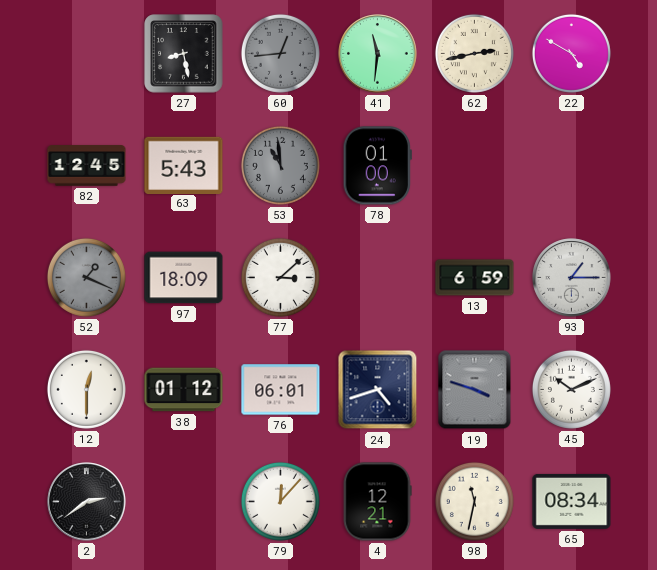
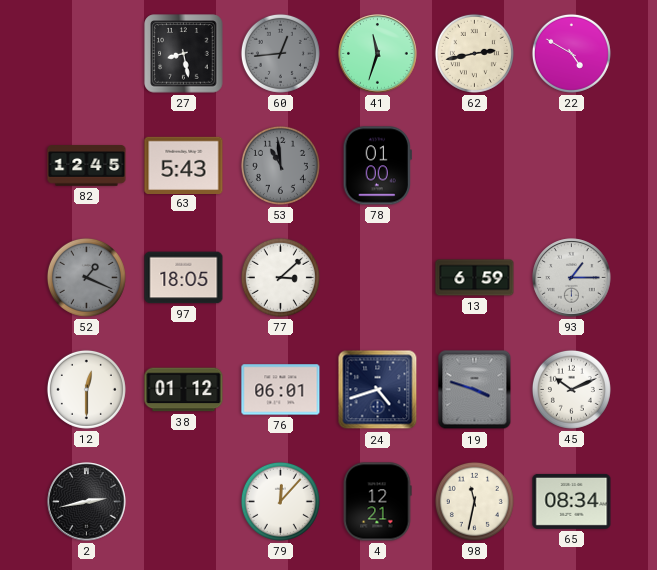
41: 11:31 -> 11:33
97: 18:09 -> 18:05
2: 2:39 -> 2:43
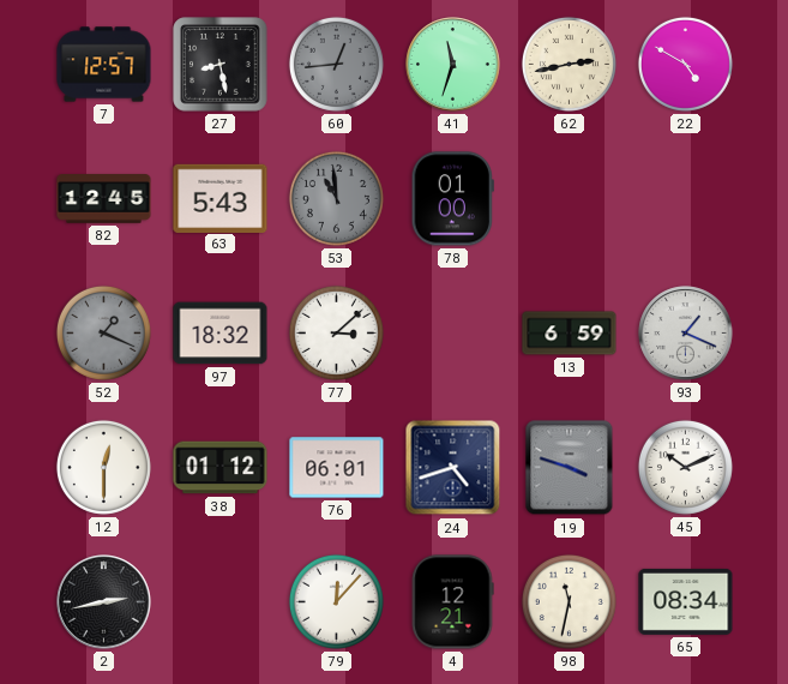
7: none -> 12:57
97: 18:05 -> 18:32
93: 1:15 -> 1:19
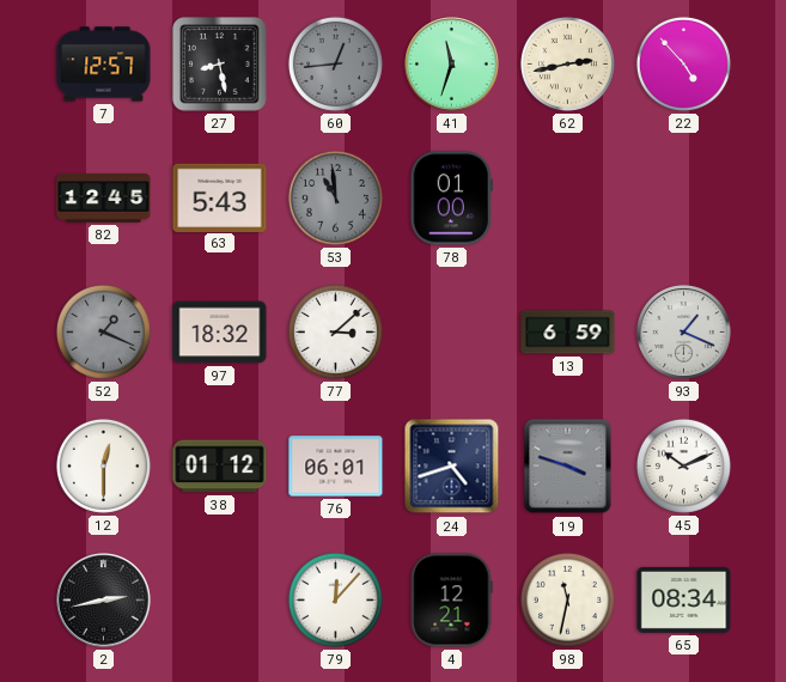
22: 4:50 -> 4:53
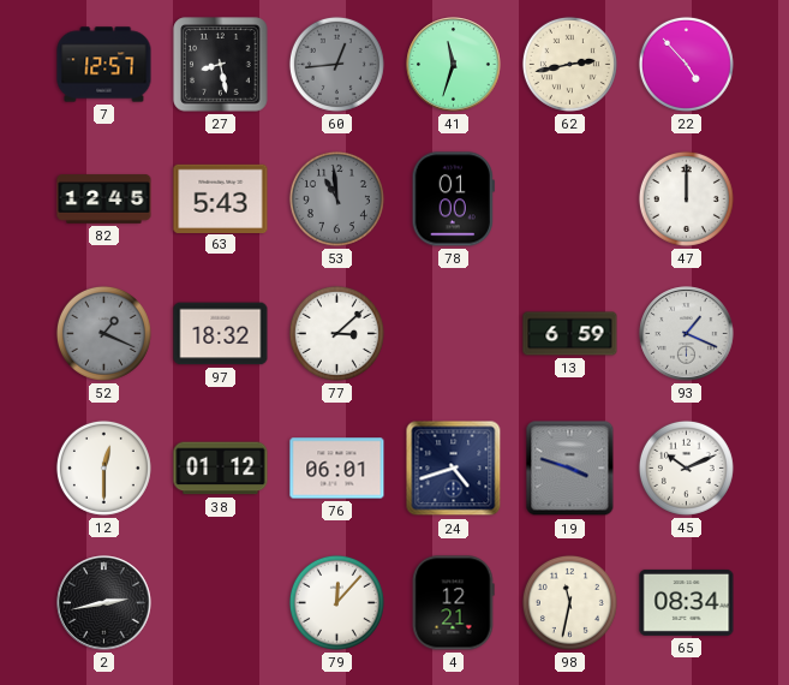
47: none -> 12:00
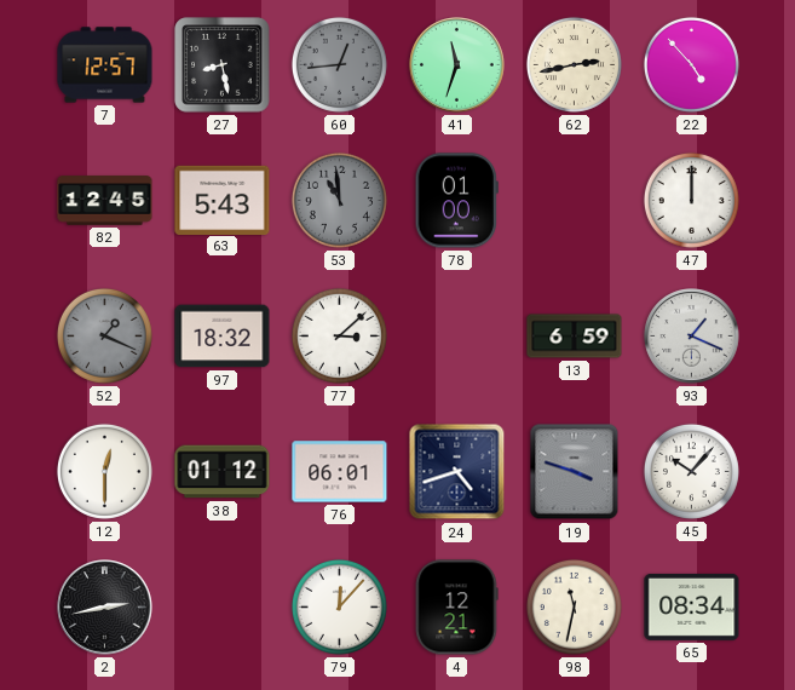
45: 10:11 -> 10:07
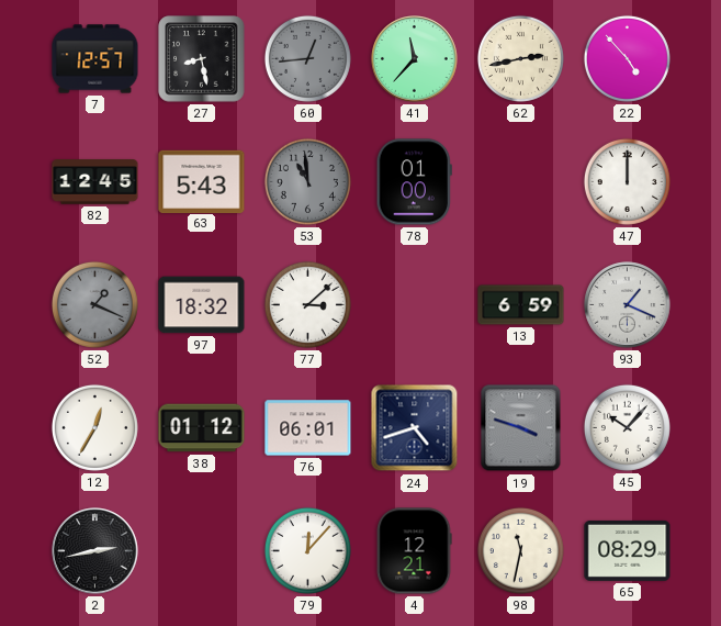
41: 11:33 -> 11:37
12: 12:30 -> 12:35
65: 08:34 -> 08:29
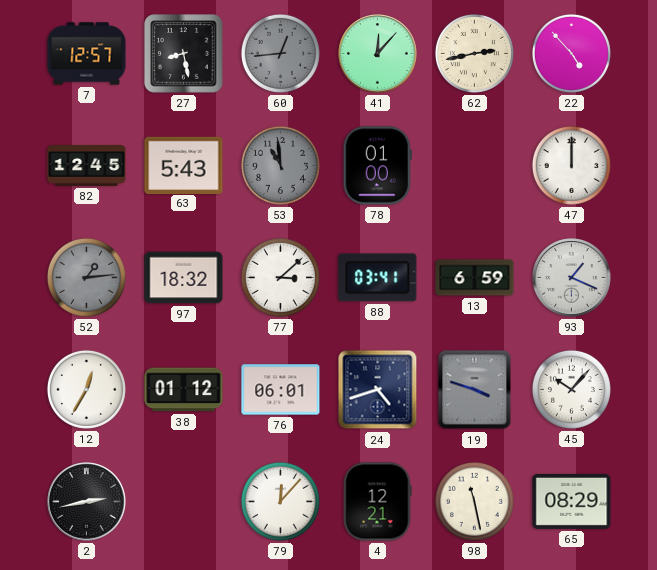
41: 11:37 -> 12:07
52: 1:19 -> 1:14
88: none -> 03:41
98: 11:32 -> 11:28
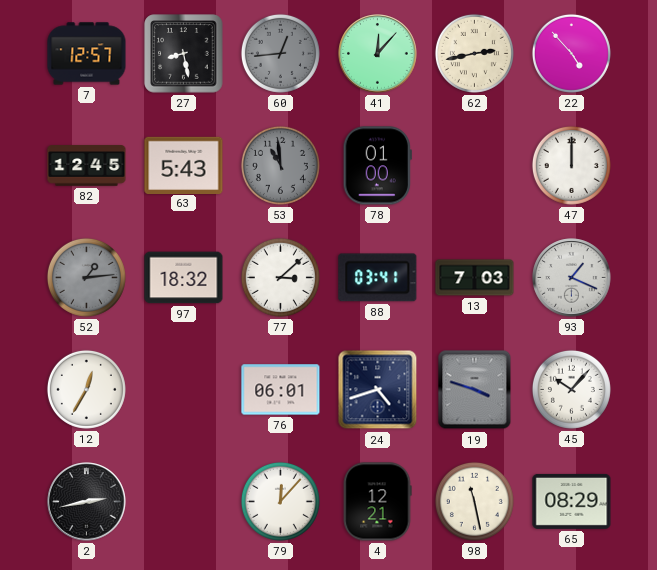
13: 6:59 -> 7:03
38: 01:12 -> none
